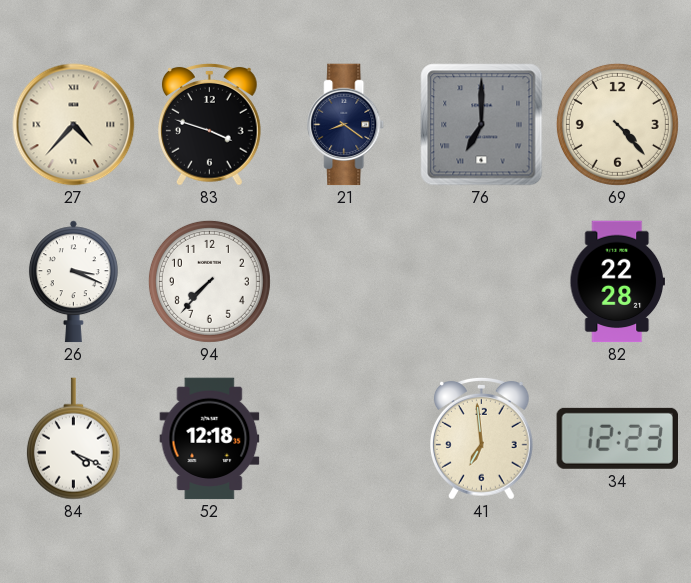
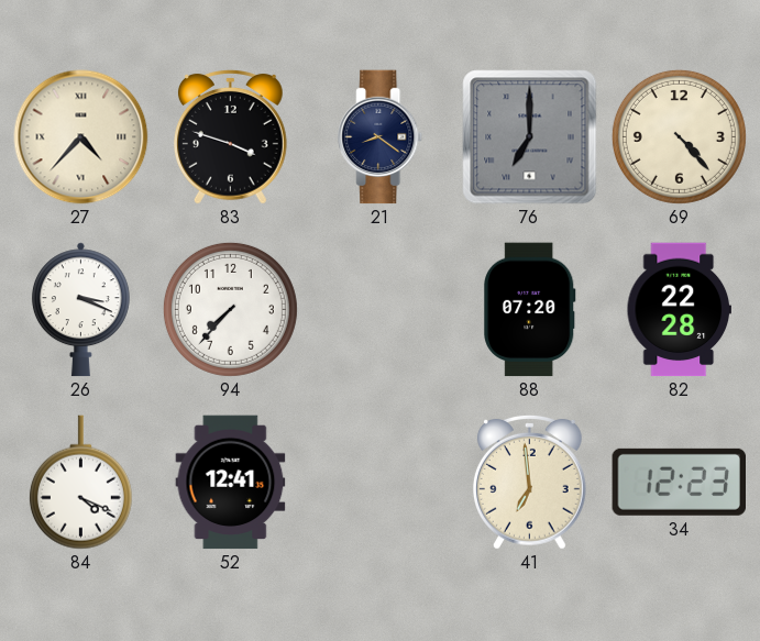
88: none -> 07:20
52: 12:18 -> 12:41
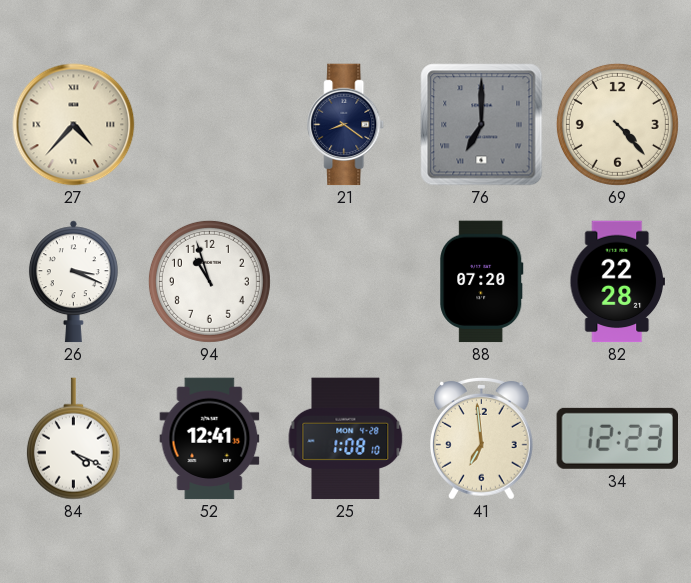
83: 3:48 -> none
94: 7:37 -> 10:57
25: none -> 1:08
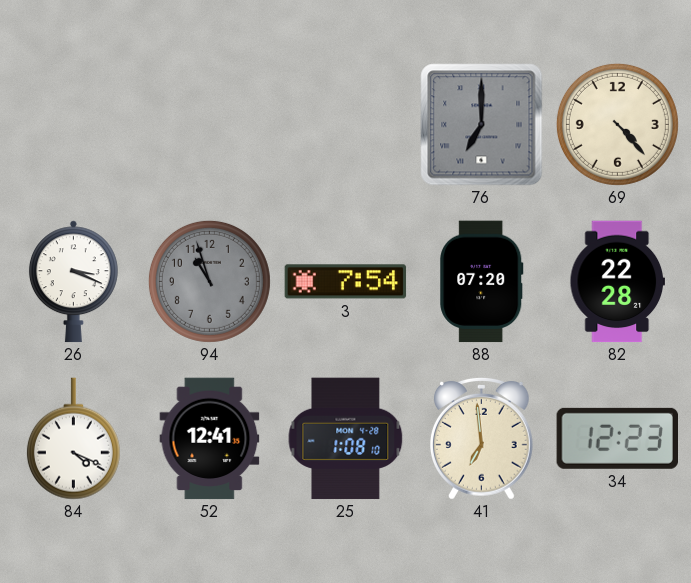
27: 4:37 -> none
21: 8:21 -> none
94 dial: white -> grey
3: none -> 7:54
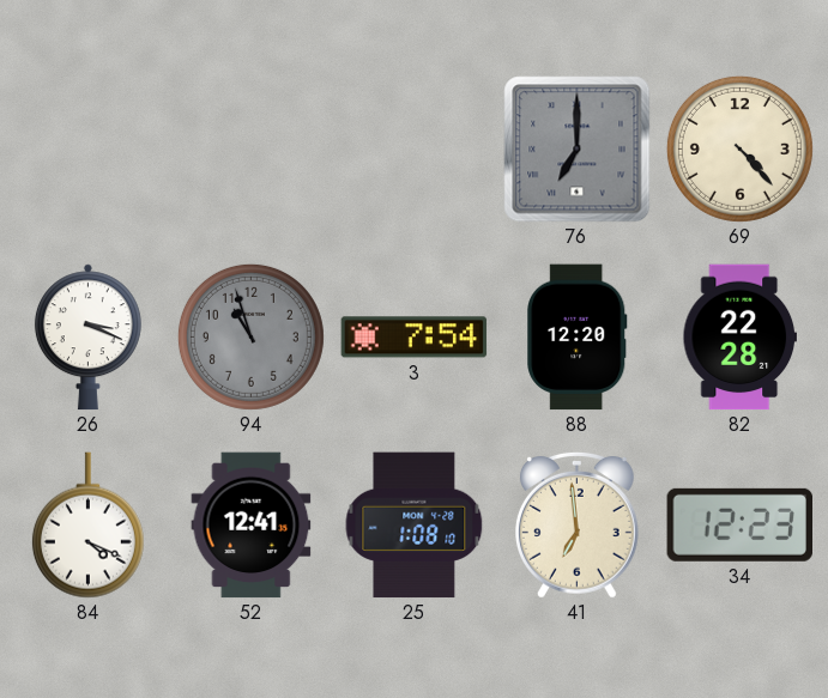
88: 07:20 -> 12:20
